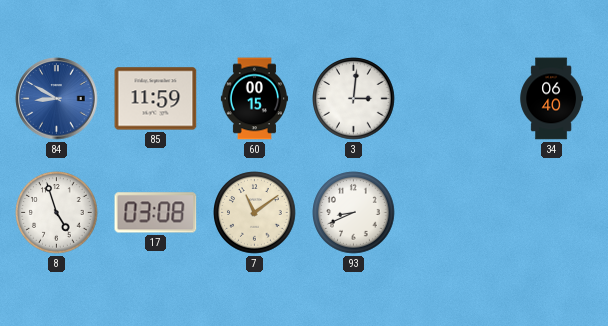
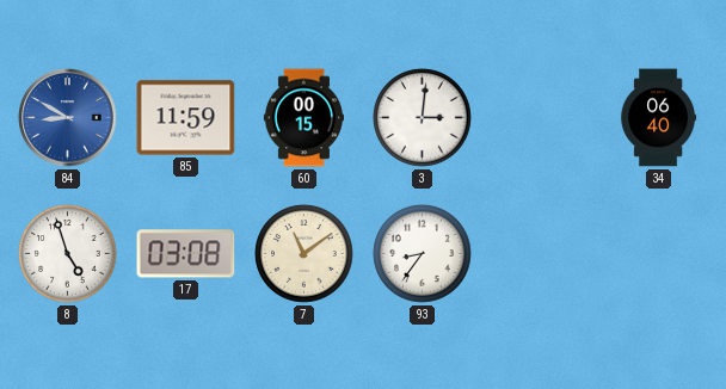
93: 8:41 -> 8:36
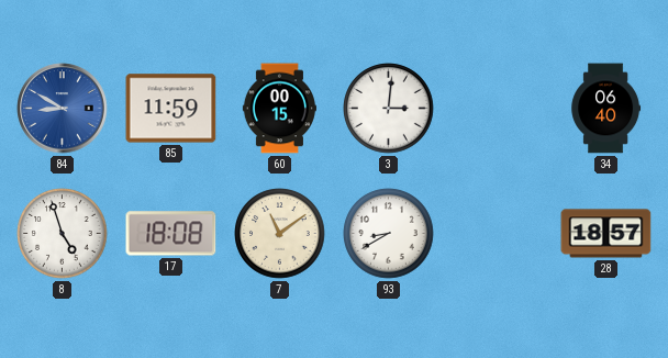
17: 03:08 -> 18:08
93: 8:36 -> 8:40
28: none -> 18:57
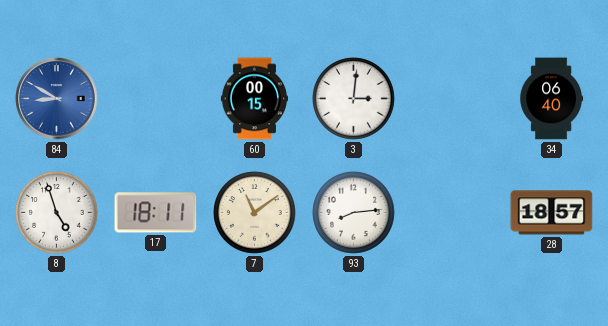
85: 11:59 -> none
17: 18:08 -> 18:11
93: 8:40 -> 8:14
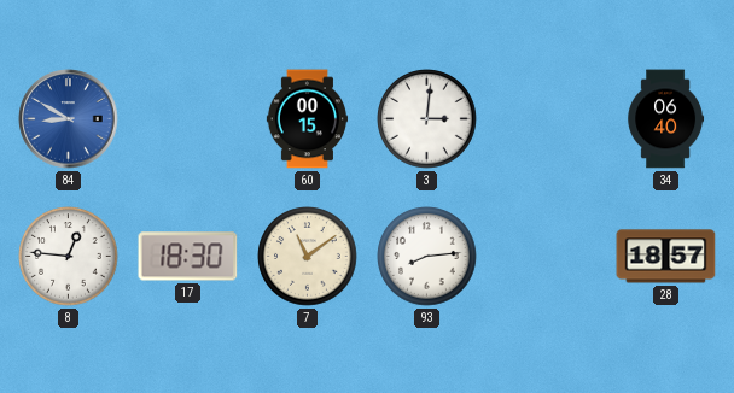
8: 4:57 -> 12:46
17: 18:11 -> 18:30
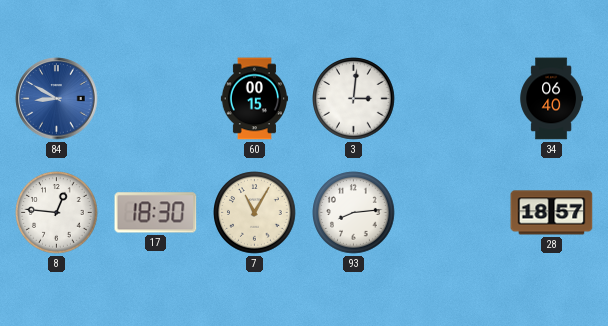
7: 11:09 -> 11:05
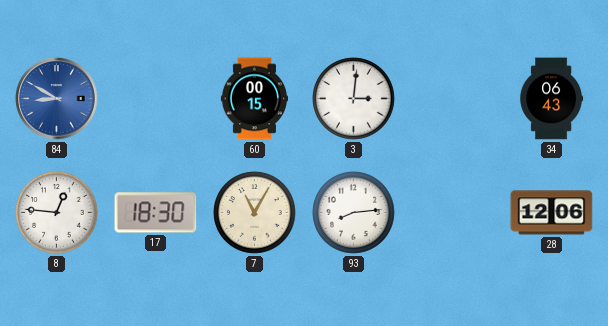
34: 06:40 -> 06:43
28: 18:57 -> 12:06
